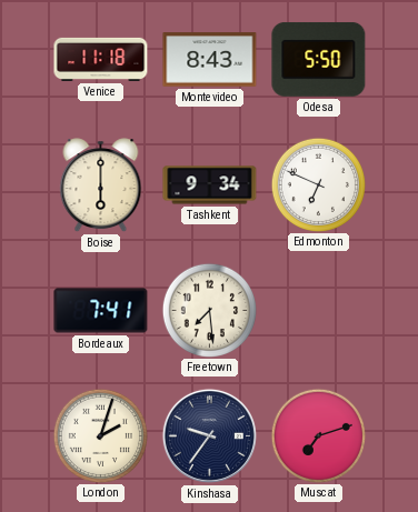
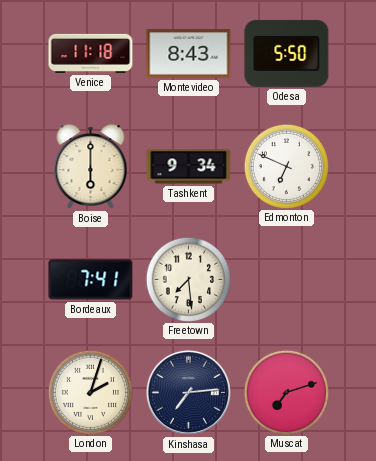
Kinshasa: 9:36 -> 7:14
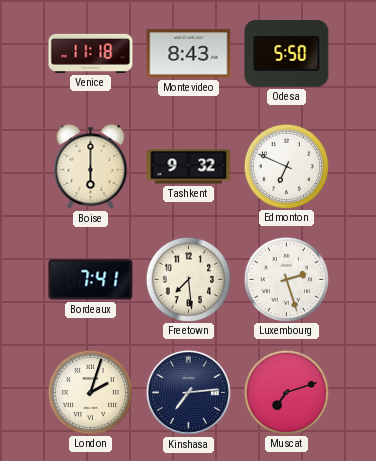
Tashkent: 9:34 -> 9:32
Luxembourg: none -> 2:27
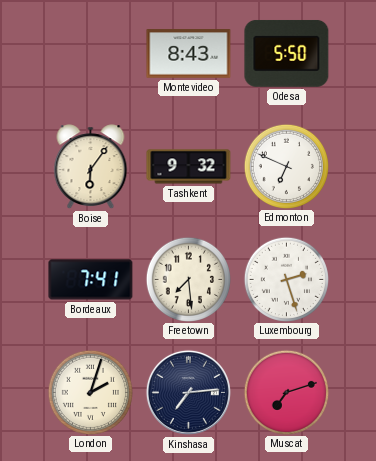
Venice: 11:18 -> none
Boise: 6:00 -> 6:06
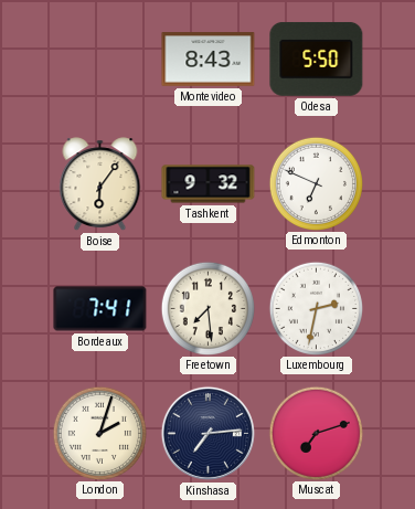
Luxembourg: 2:27 -> 2:32
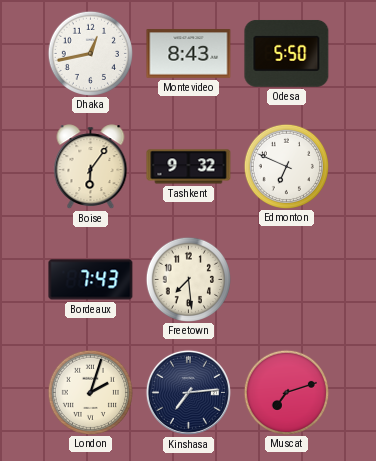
Dhaka: none -> 12:43
Bordeaux: 7:41 -> 7:43
Luxembourg: 2:32 -> none
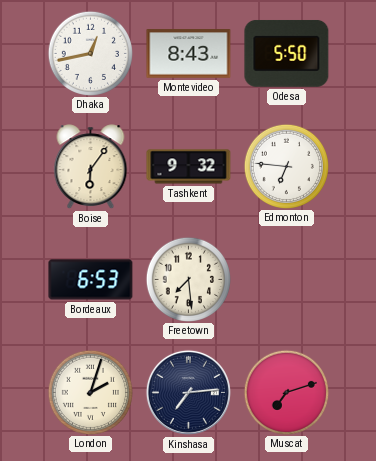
Edmonton: 6:49 -> 6:46
Bordeaux: 7:43 -> 6:53
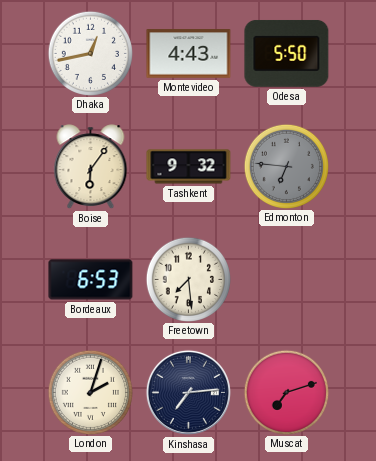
Montevideo: 8:43 -> 4:43
Edmonton dial: white -> grey
